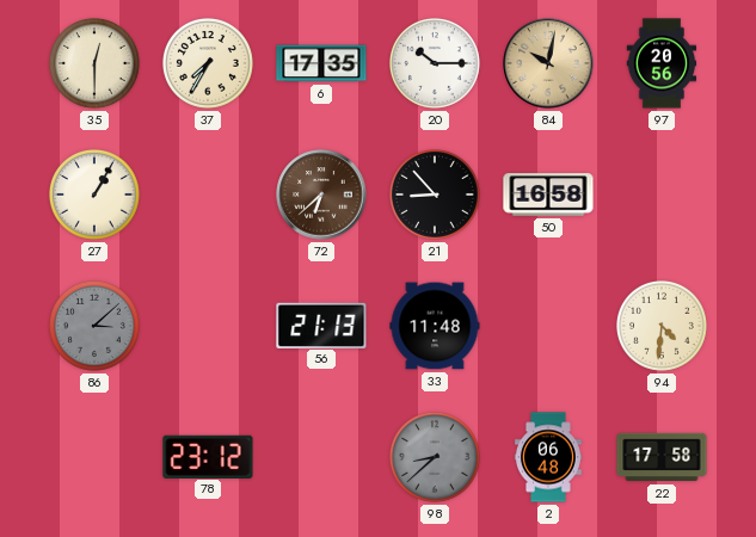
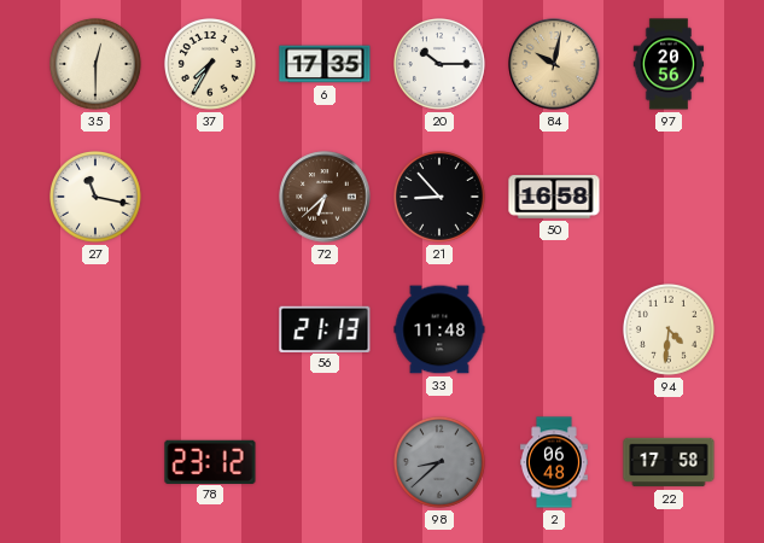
27: 1:05 -> 11:17
86: 3:08 -> none
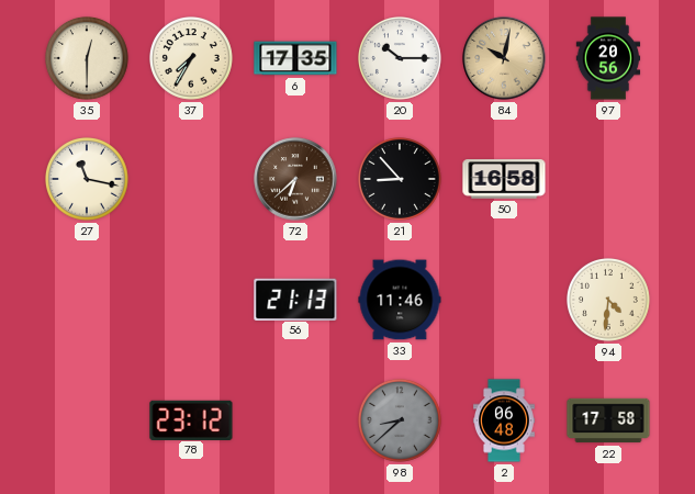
33: 11:48 -> 11:46
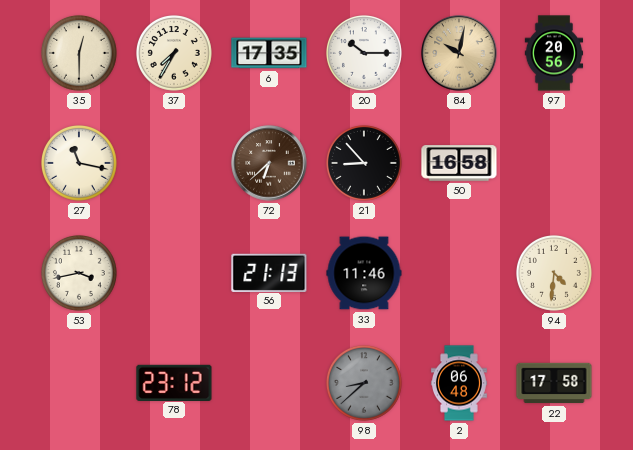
53: none -> 3:43
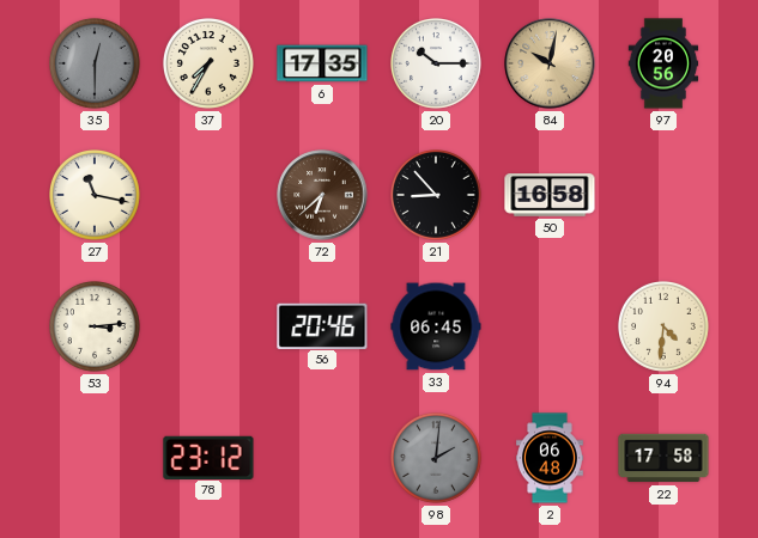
35 dial: cream -> grey
53: 3:43 -> 3:14
56: 21:13 -> 20:46
33: 11:46 -> 06:45
98: 8:38 -> 2:01
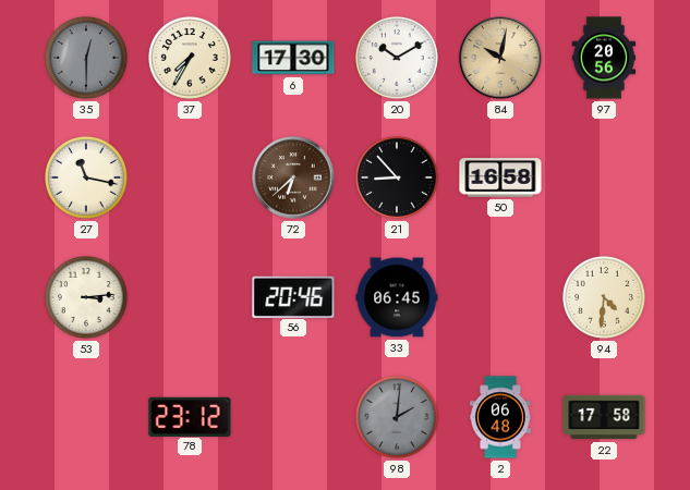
6: 17:35 -> 17:30
20: 10:15 -> 10:10
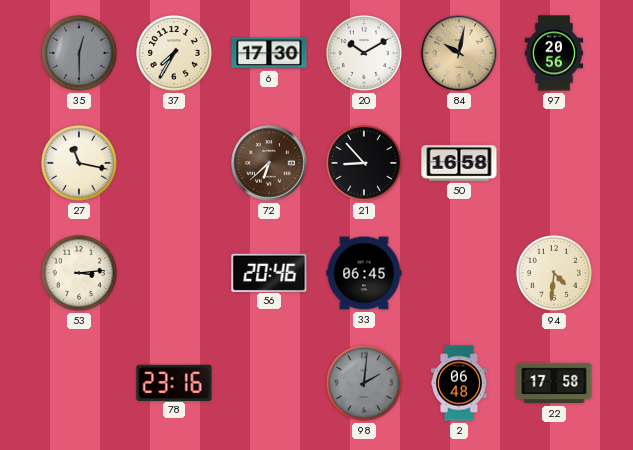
78: 23:12 -> 23:16
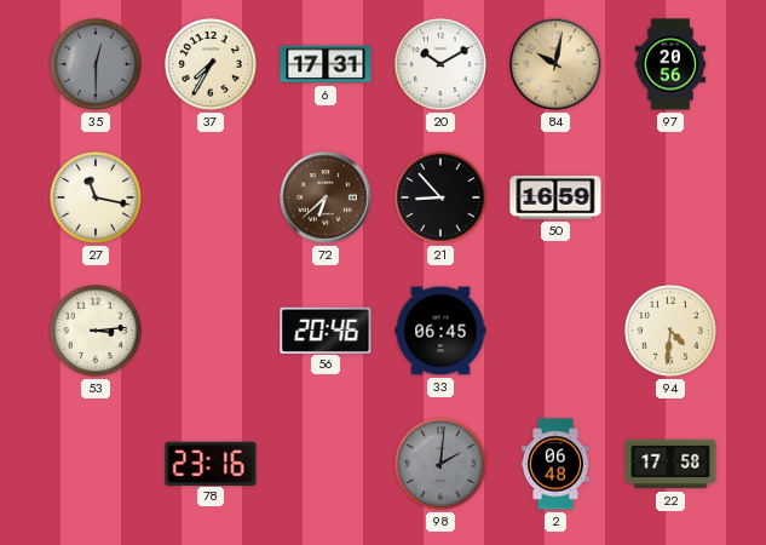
6: 17:30 -> 17:31
50: 16:58 -> 16:59
